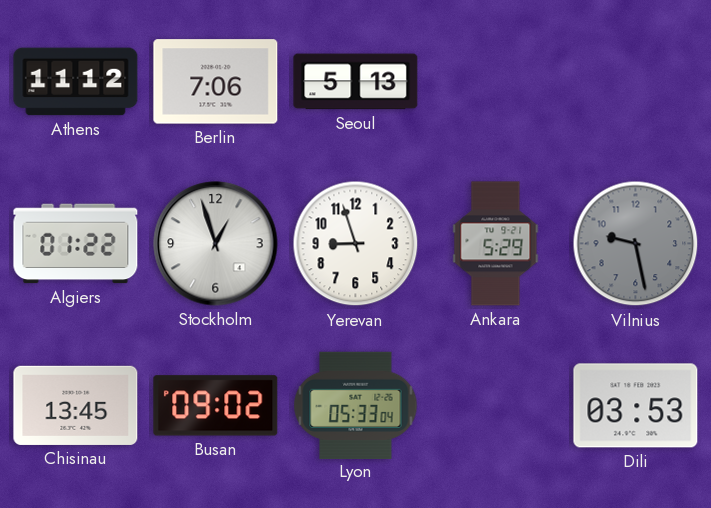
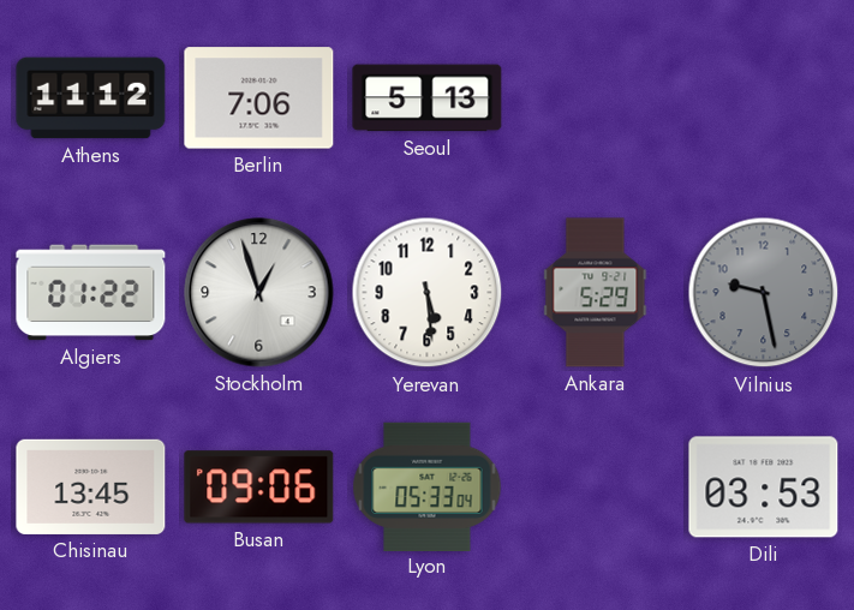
Yerevan: 8:57 -> 5:29
Busan: 09:02 -> 09:06
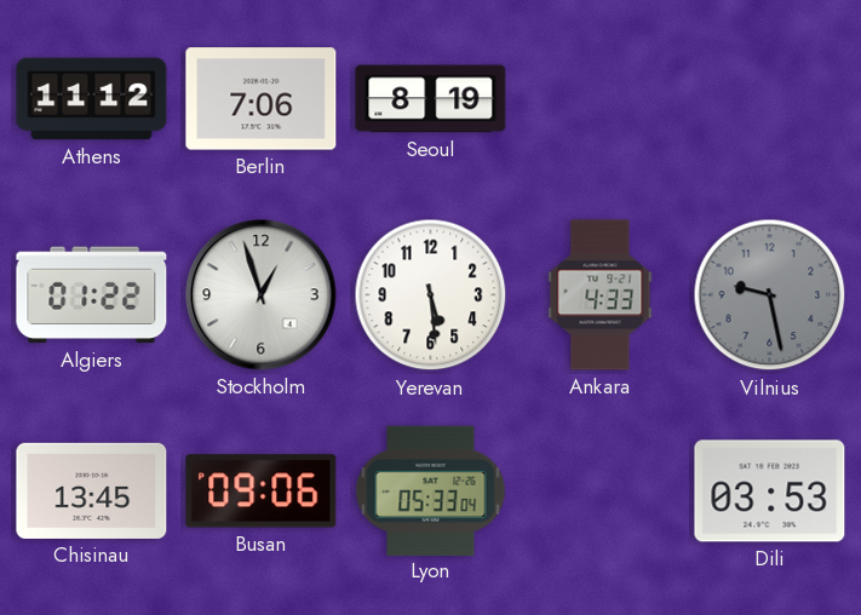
Seoul: 5:13 -> 8:19
Ankara: 5:29 -> 4:33
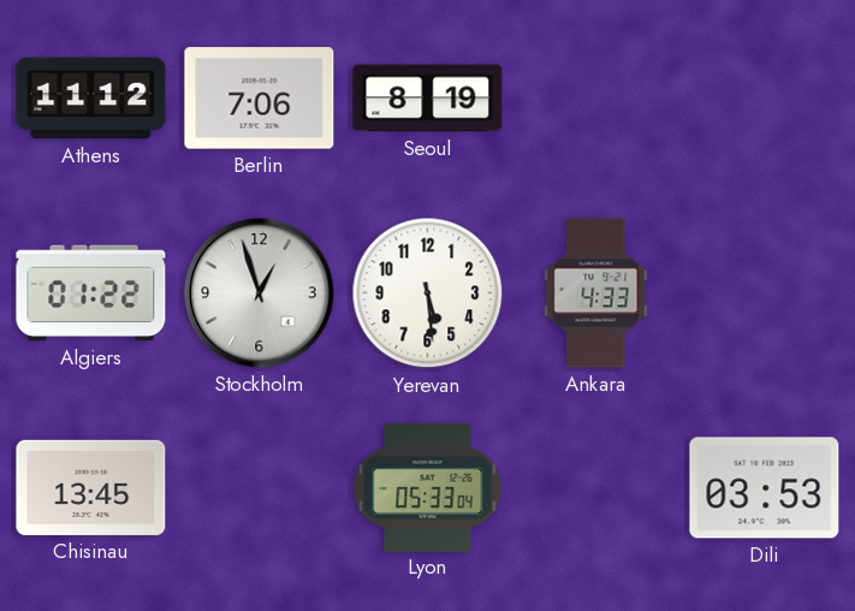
Vilnius: 9:28 -> none
Busan: 09:06 -> none
